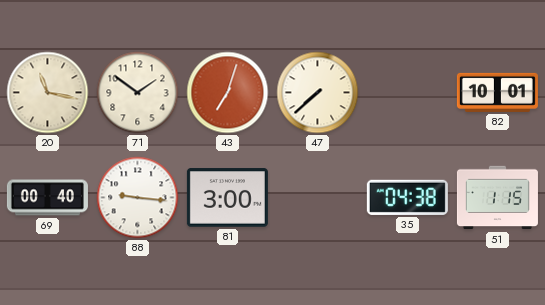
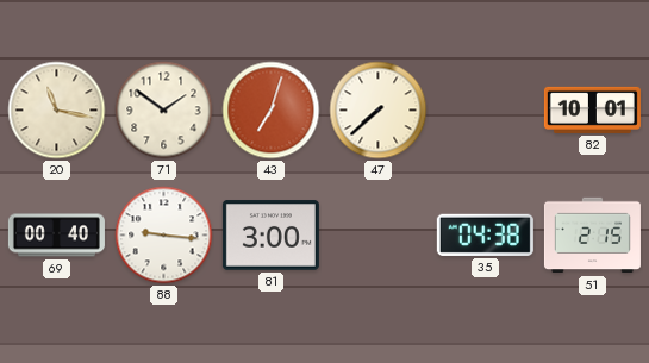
51: 1:15 -> 2:15
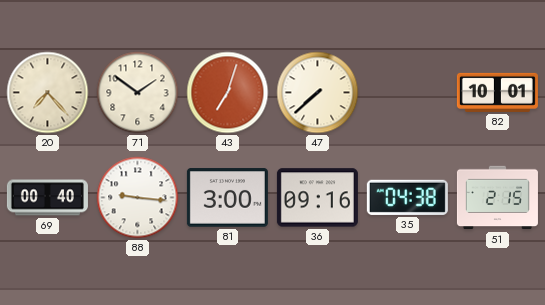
20: 11:17 -> 7:23
36: none -> 09:16
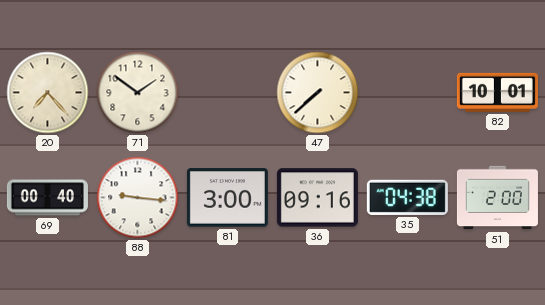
43: 7:03 -> none
51: 2:15 -> 2:00
